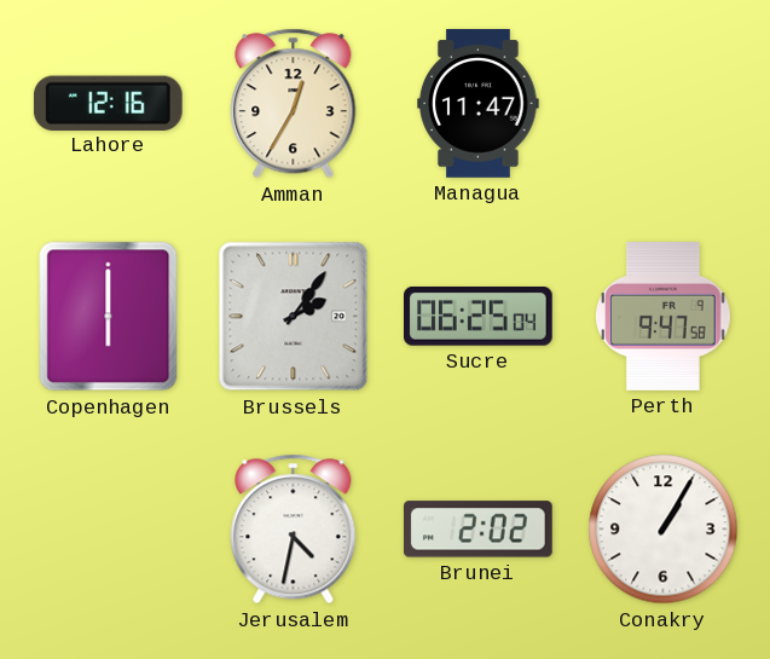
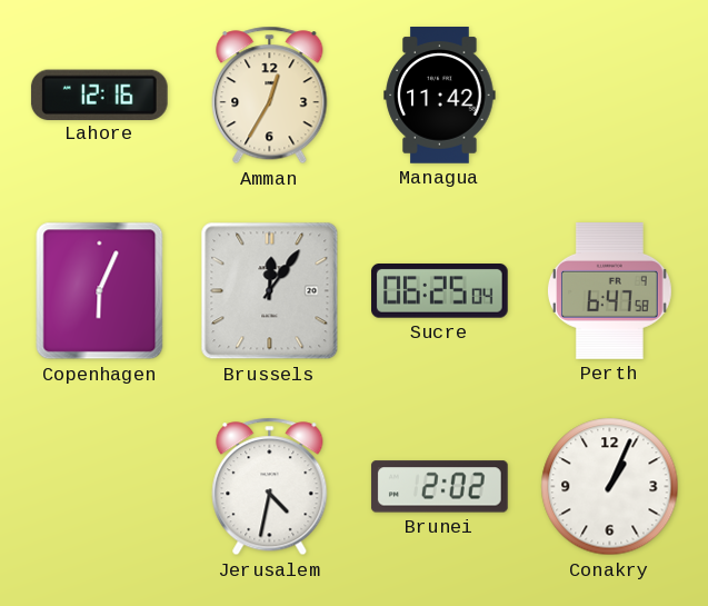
Managua: 11:47 -> 11:42
Copenhagen: 6:00 -> 6:04
Brussels: 2:06 -> 12:06
Perth: 9:47 -> 6:47
Conakry: 1:05 -> 1:04
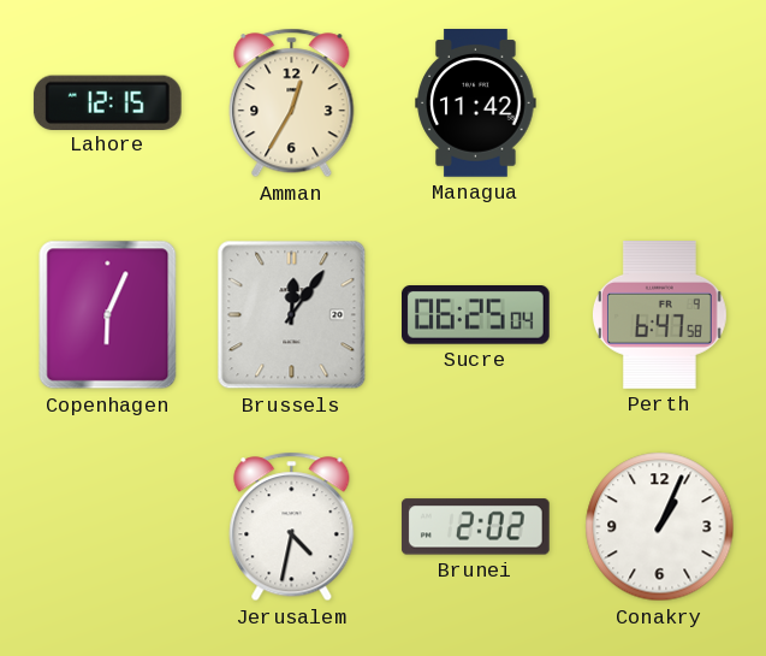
Lahore: 12:16 -> 12:15
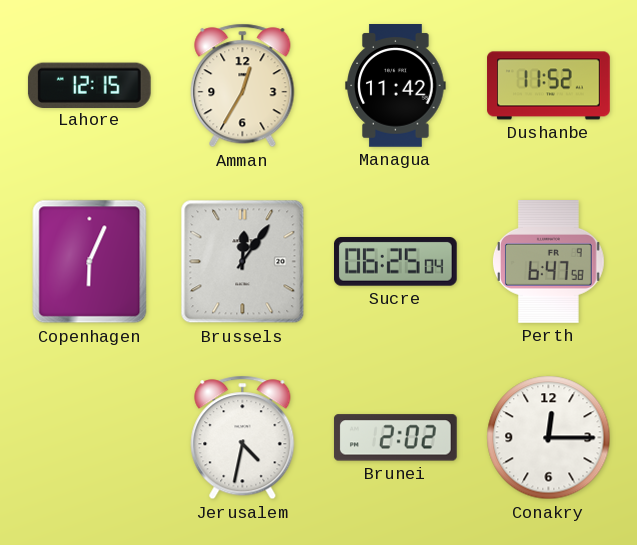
Dushanbe: none -> 11:52
Conakry: 1:04 -> 12:15
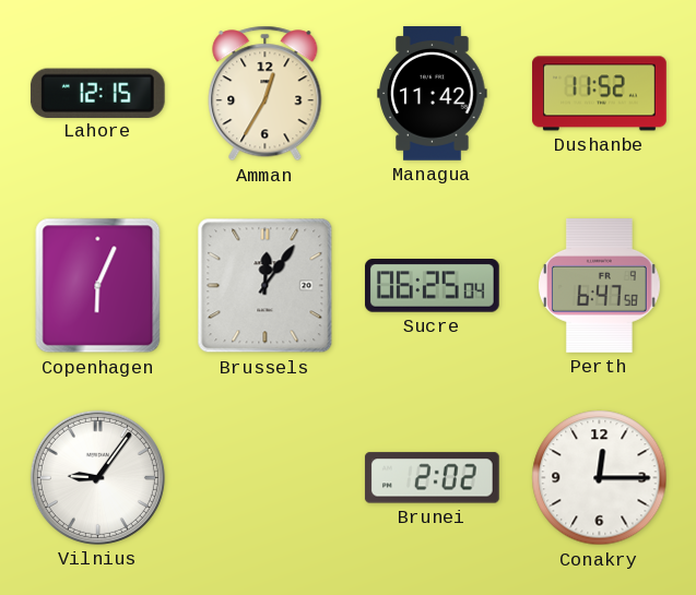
Vilnius: none -> 9:06
Jerusalem: 4:32 -> none
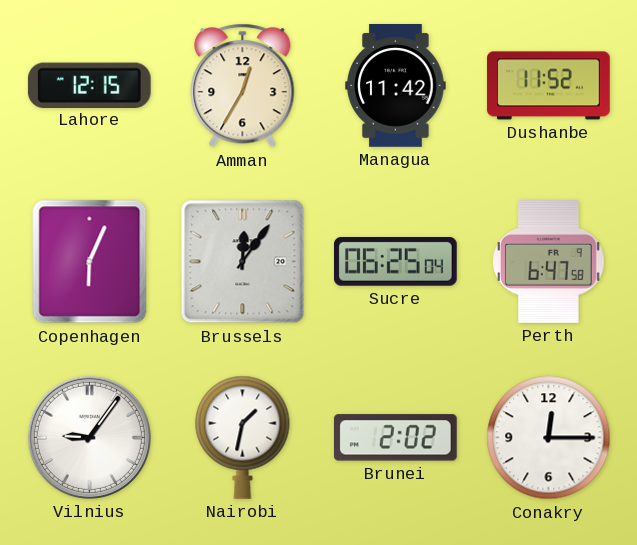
Nairobi: none -> 1:32
